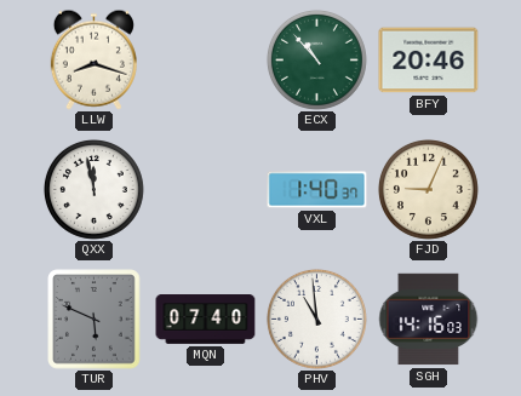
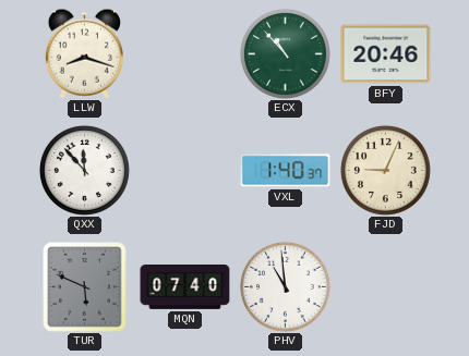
QXX: 11:58 -> 11:53
SGH: 14:16 -> none
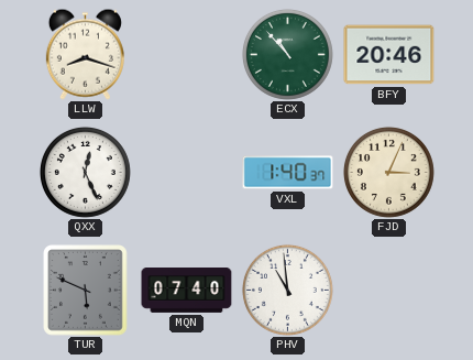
QXX: 11:53 -> 12:26
FJD: 9:04 -> 3:04
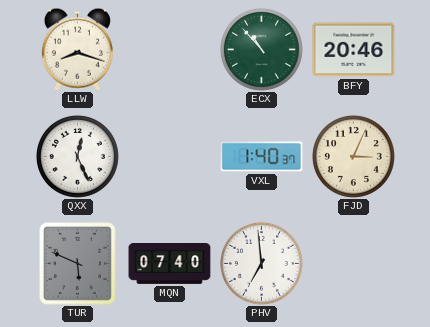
PHV: 10:59 -> 6:59
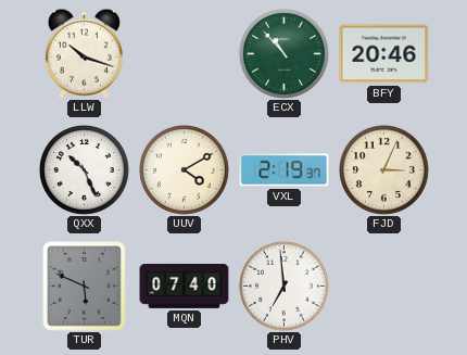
LLW: 8:18 -> 10:18
QXX: 12:26 -> 10:26
UUV: none -> 4:10
VXL: 1:40 -> 2:19
